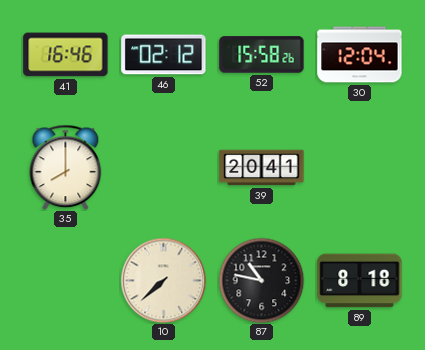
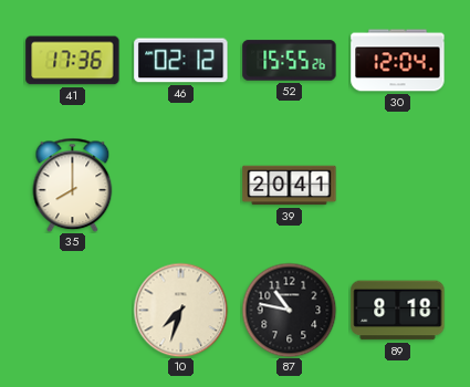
41: 16:46 -> 17:36
52: 15:58 -> 15:55
10: 7:38 -> 7:33
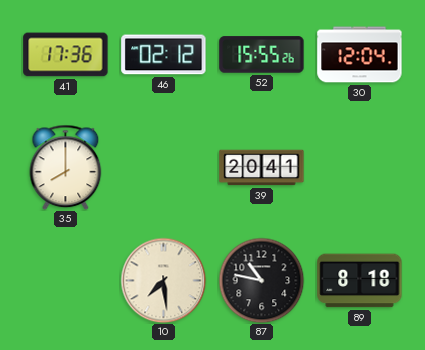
10: 7:33 -> 7:29
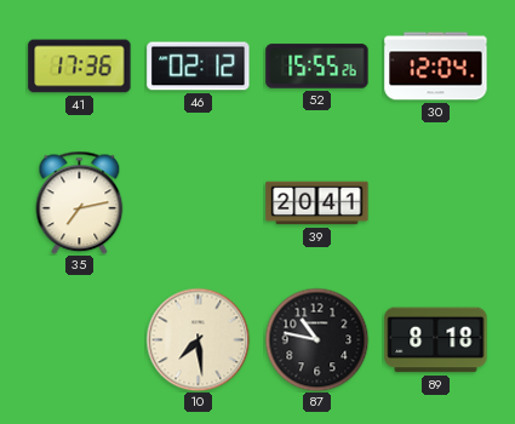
35: 8:00 -> 7:13
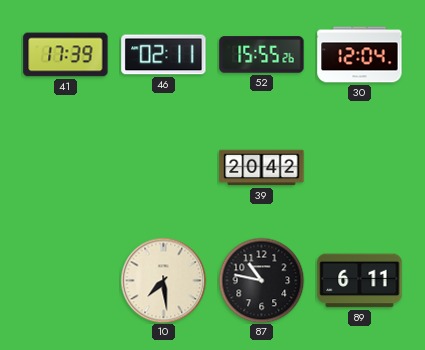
41: 17:36 -> 17:39
46: 02:12 -> 02:11
35: 7:13 -> none
39: 20:41 -> 20:42
89: 8:18 -> 6:11
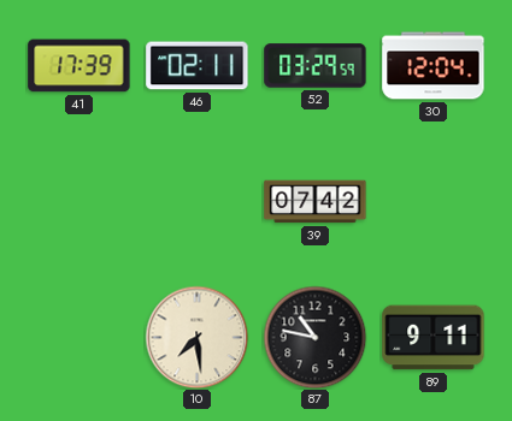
52: 15:55 -> 03:29
39: 20:42 -> 07:42
89: 6:11 -> 9:11
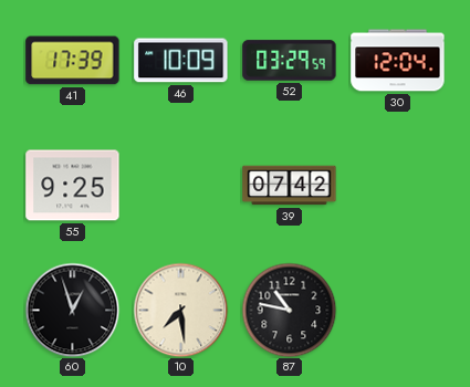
46: 02:11 -> 10:09
55: none -> 9:25
60: none -> 12:57
89: 9:11 -> none
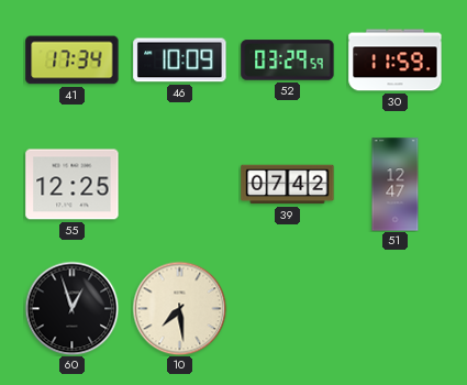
41: 17:39 -> 17:34
30: 12:04 -> 11:59
55: 9:25 -> 12:25
51: none -> 12:47
87: 10:47 -> none
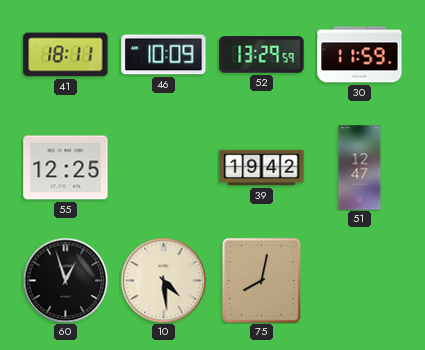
41: 17:34 -> 18:11
52: 03:29 -> 13:29
39: 07:42 -> 19:42
10: 7:29 -> 4:29
75: none -> 8:02
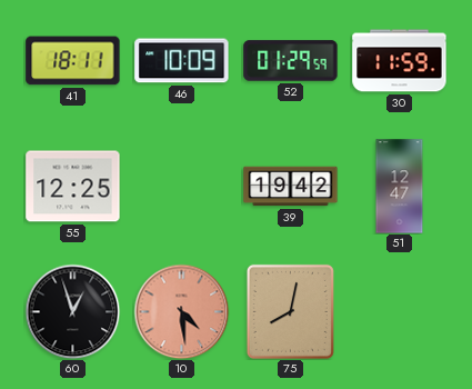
52: 13:29 -> 01:29
10 dial: cream -> salmon
